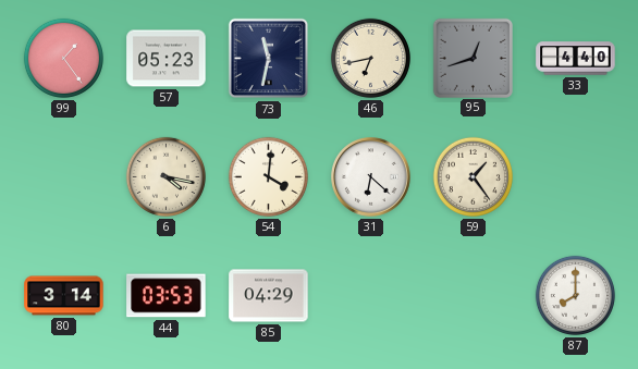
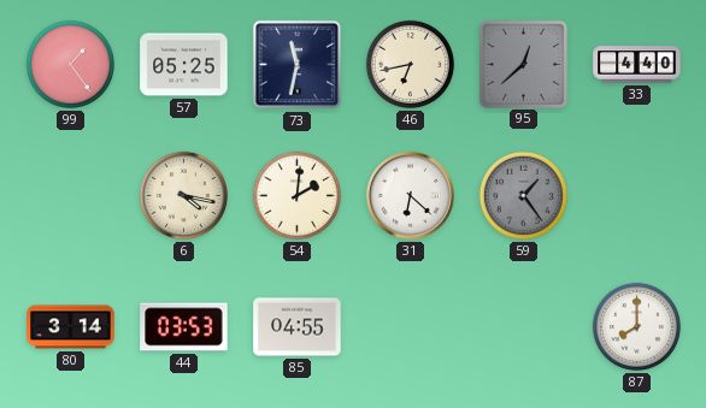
57: 05:23 -> 05:25
95: 12:42 -> 12:38
54: 4:01 -> 2:01
59 dial: cream -> grey
85: 04:29 -> 04:55
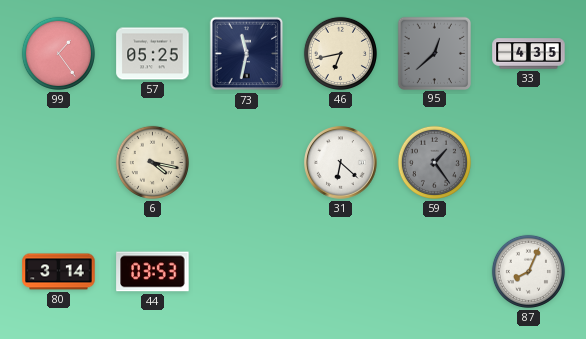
33: 4:40 -> 4:35
54: 2:01 -> none
85: 04:55 -> none
87: 8:00 -> 8:04
